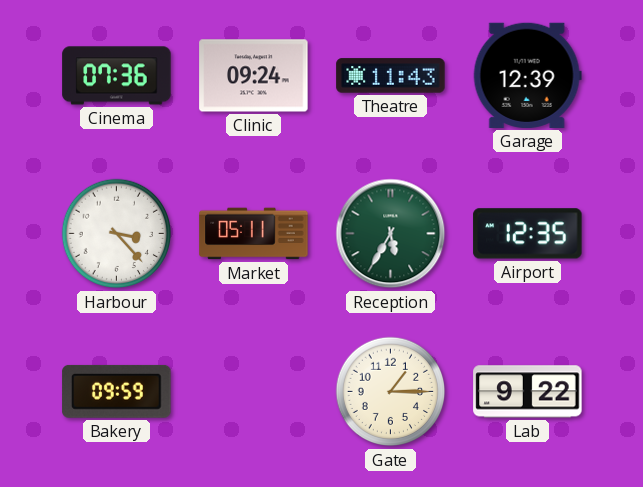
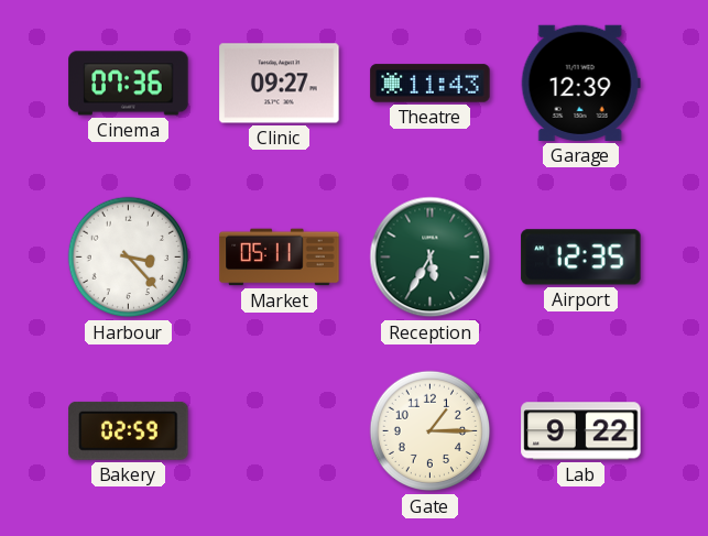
Clinic: 09:24 -> 09:27
Bakery: 09:59 -> 02:59
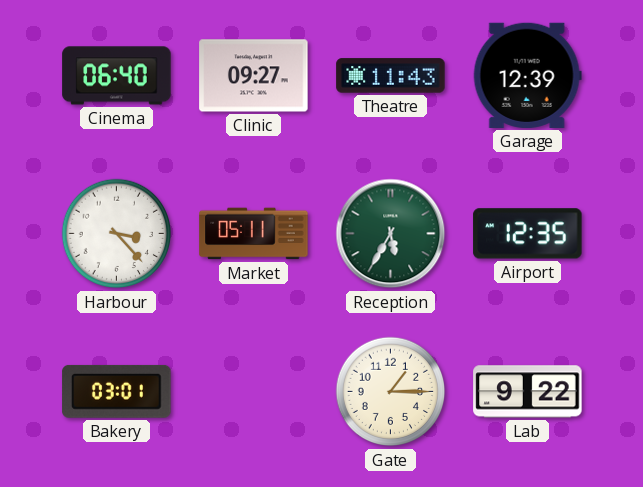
Cinema: 07:36 -> 06:40
Bakery: 02:59 -> 03:01
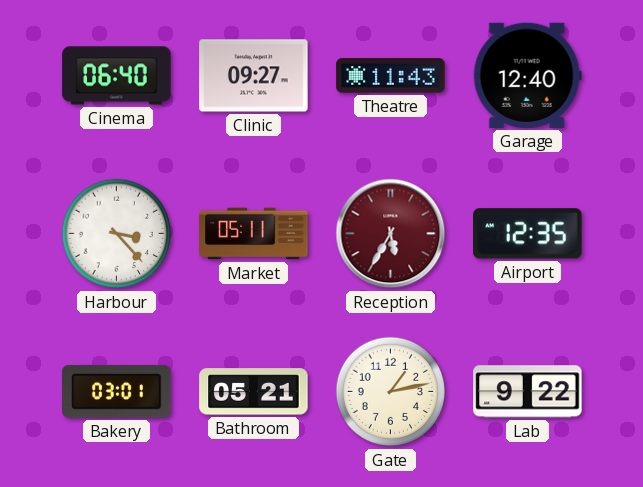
Garage: 12:39 -> 12:40
Reception dial: green -> burgundy
Bathroom: none -> 05:21
Gate: 1:15 -> 1:13
